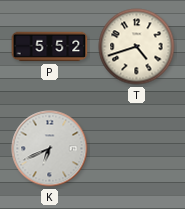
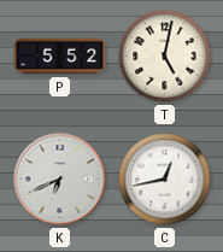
T: 4:42 -> 5:02
C: none -> 12:43
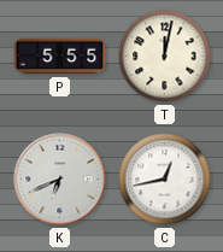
P: 5:52 -> 5:55
T: 5:02 -> 12:02
